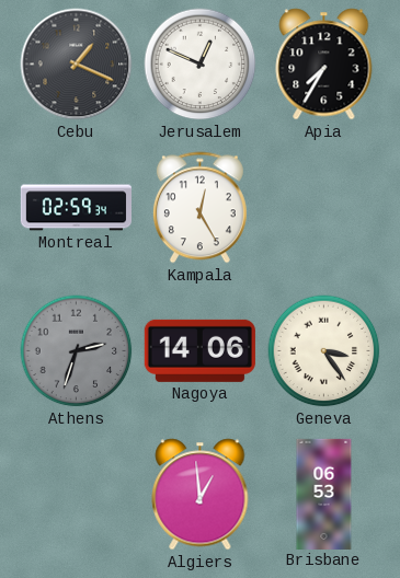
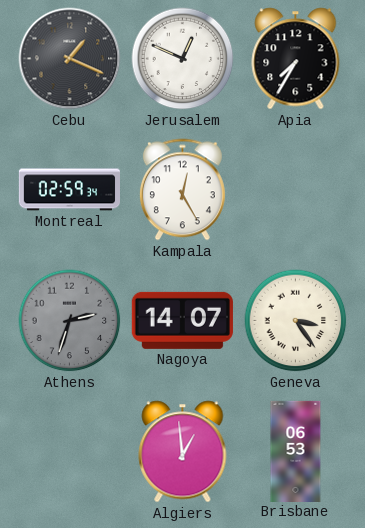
Nagoya: 14:06 -> 14:07
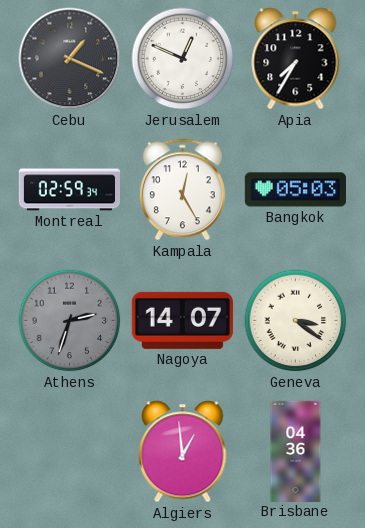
Bangkok: none -> 05:03
Geneva: 3:24 -> 3:21
Brisbane: 06:53 -> 04:36
